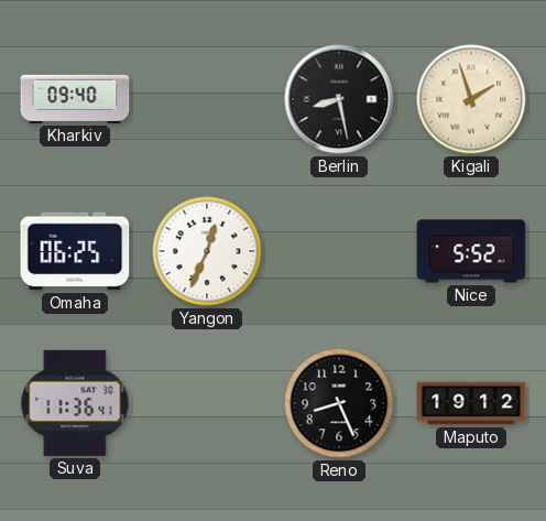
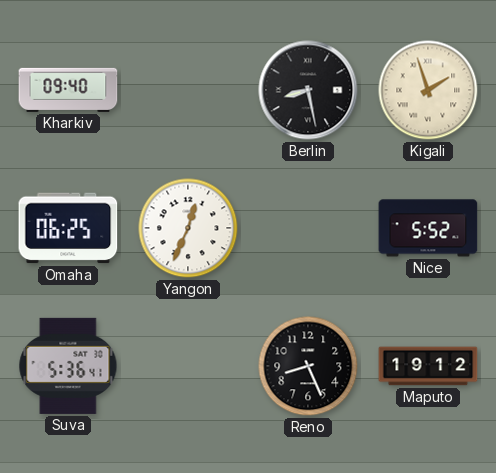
Suva: 11:36 -> 5:36
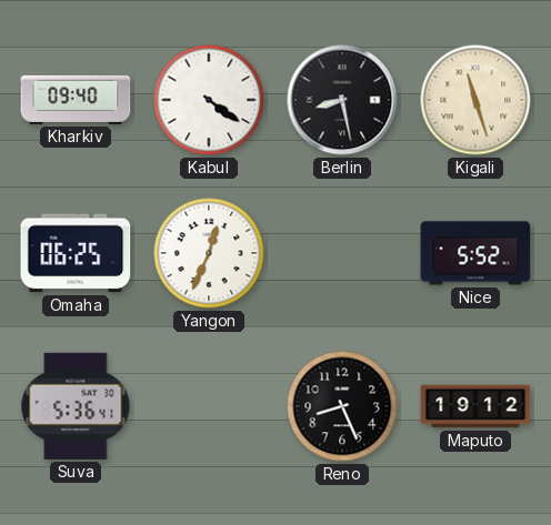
Kabul: none -> 4:21
Kigali: 1:57 -> 11:27
